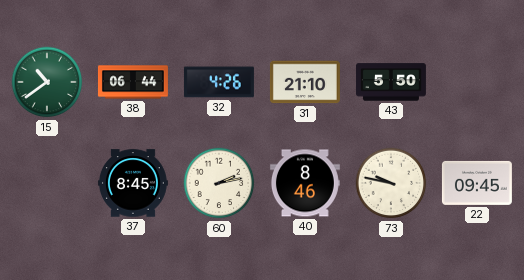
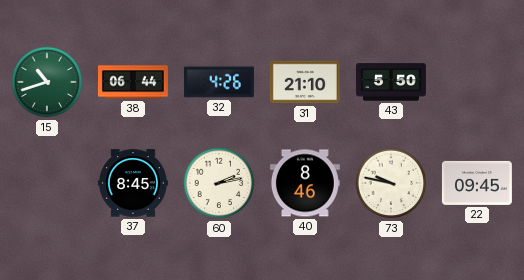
15: 10:39 -> 10:42
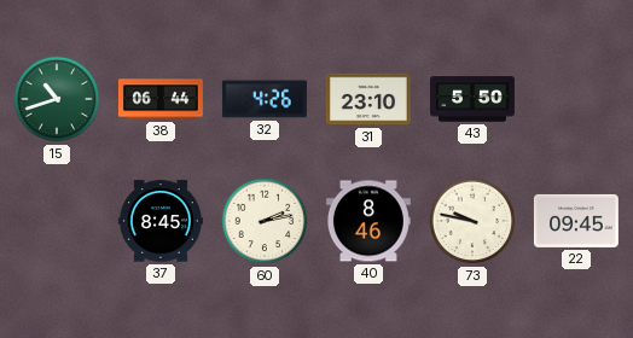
31: 21:10 -> 23:10
